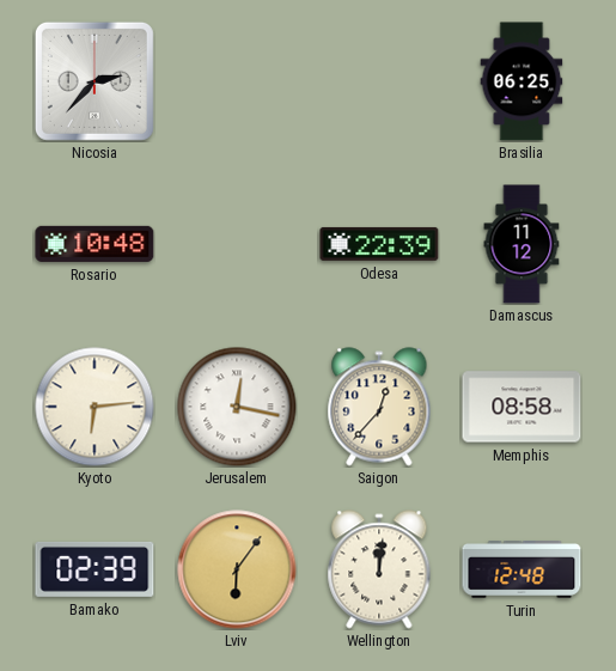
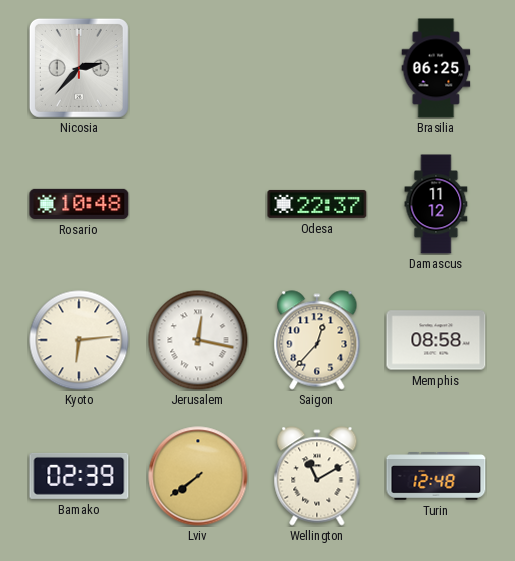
Odesa: 22:39 -> 22:37
Lviv: 6:06 -> 7:39
Wellington: 12:01 -> 11:10
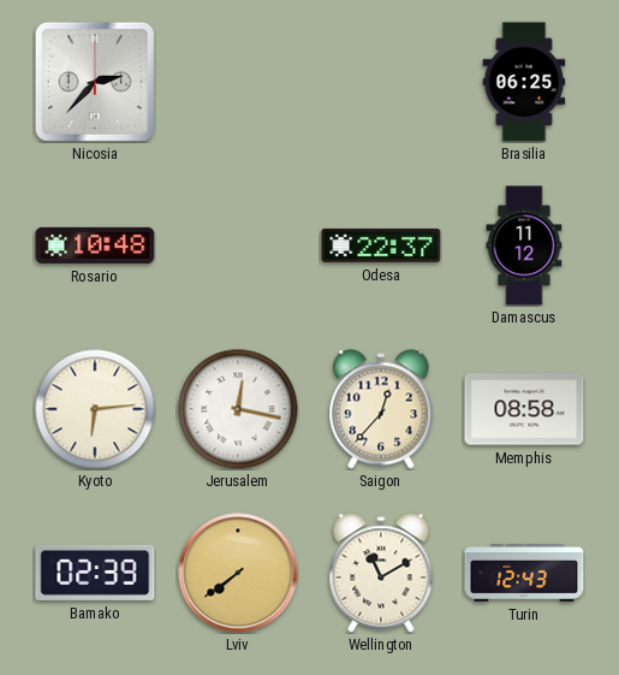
Turin: 12:48 -> 12:43
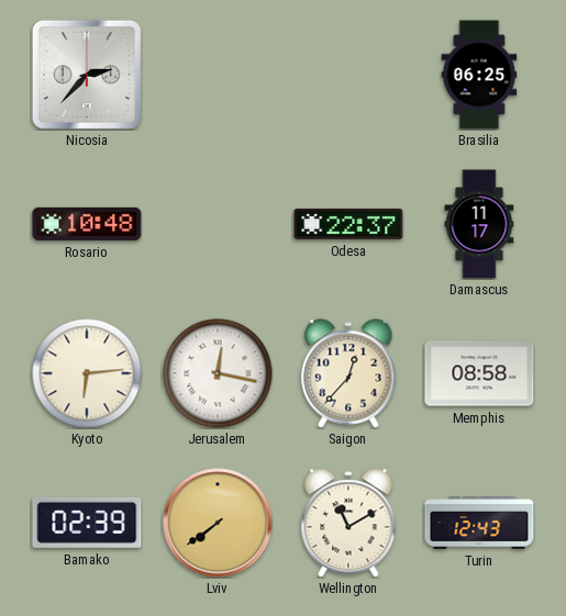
Damascus: 11:12 -> 11:17
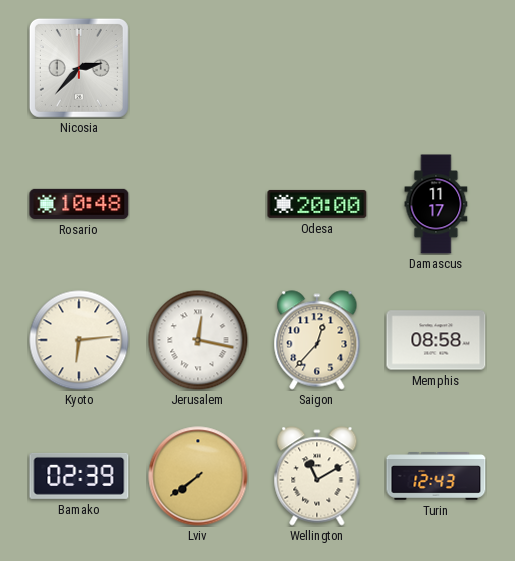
Brasilia: 06:25 -> none
Odesa: 22:37 -> 20:00
